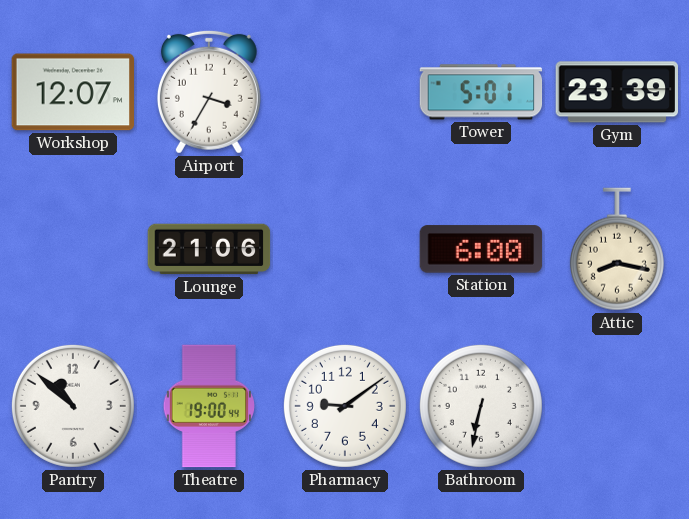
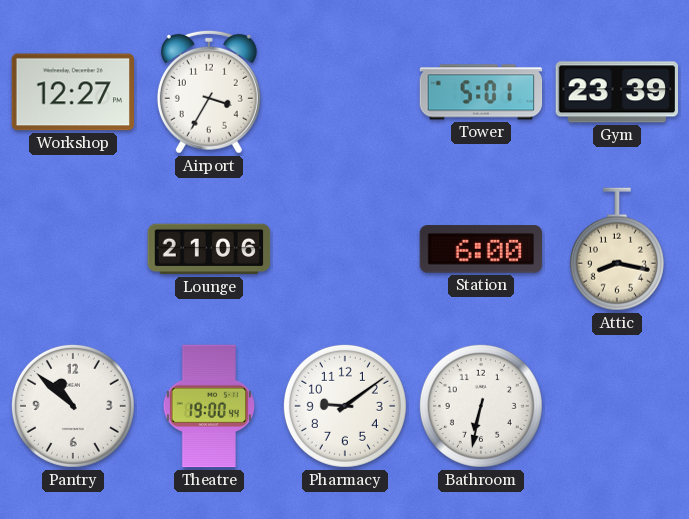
Workshop: 12:07 -> 12:27
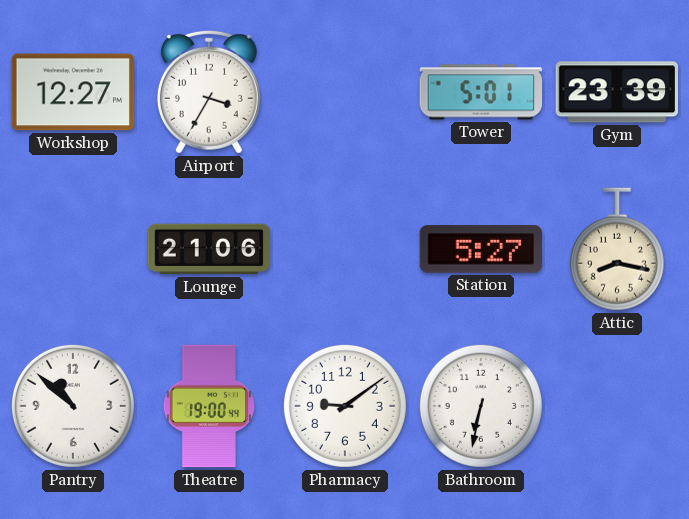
Station: 6:00 -> 5:27
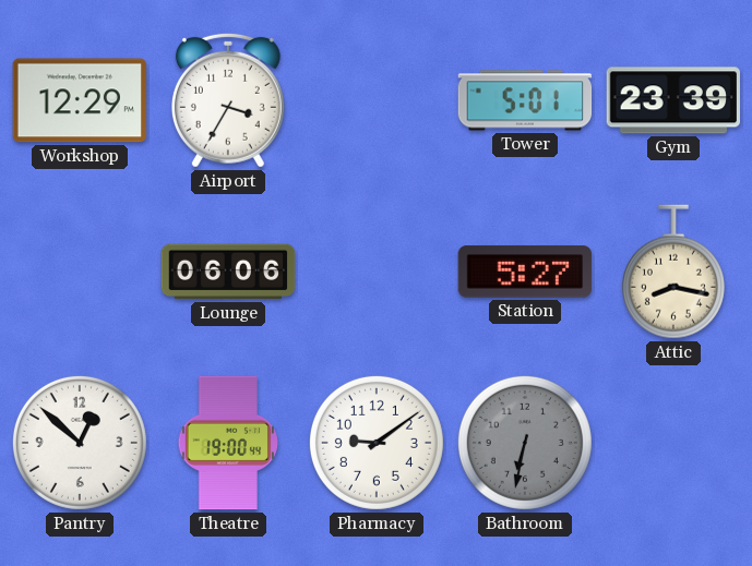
Workshop: 12:27 -> 12:29
Lounge: 21:06 -> 06:06
Pantry: 10:52 -> 12:52
Bathroom dial: white -> grey
